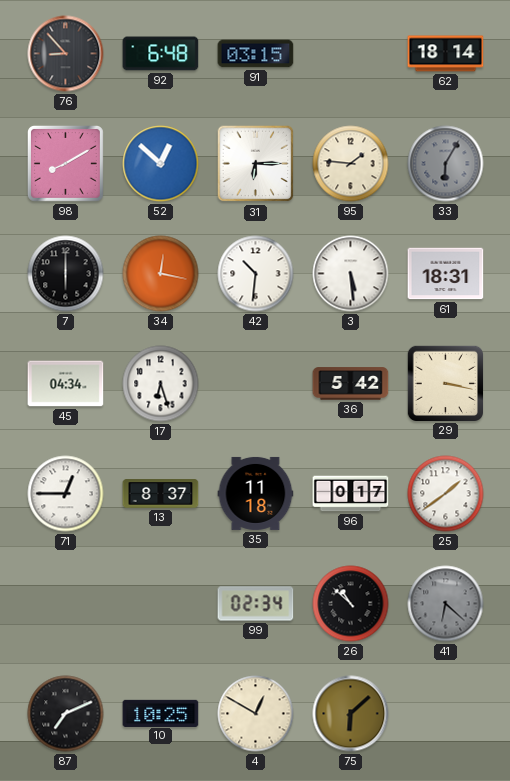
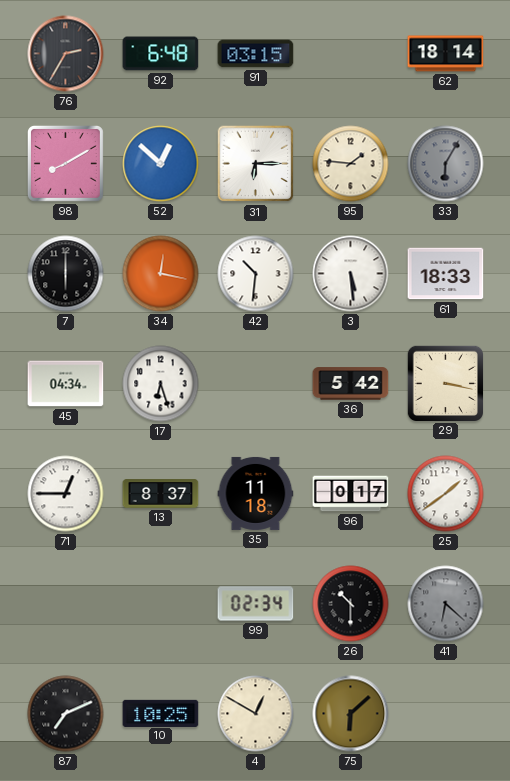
76: 8:53 -> 2:35
61: 18:31 -> 18:33
26: 10:52 -> 10:30
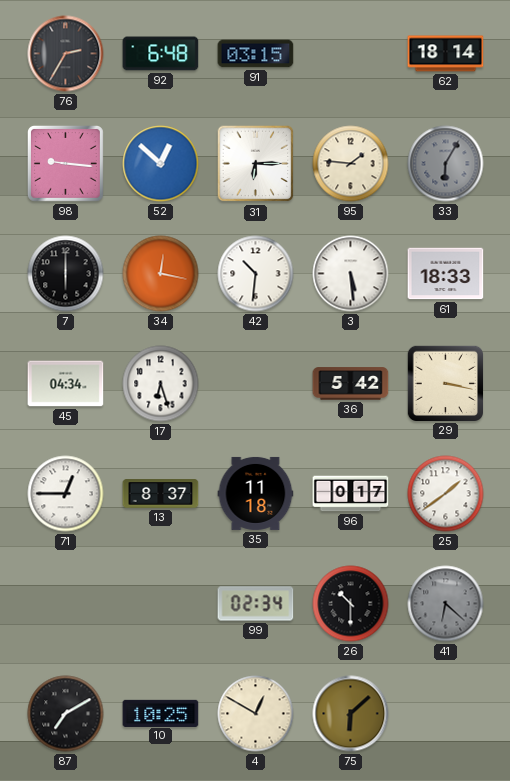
98: 8:10 -> 9:16
87: 7:11 -> 7:10
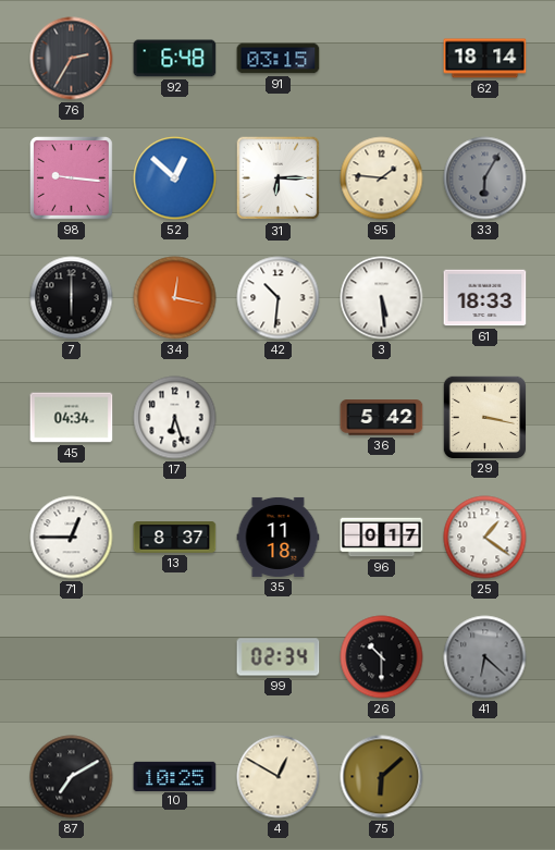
25: 1:39 -> 1:21
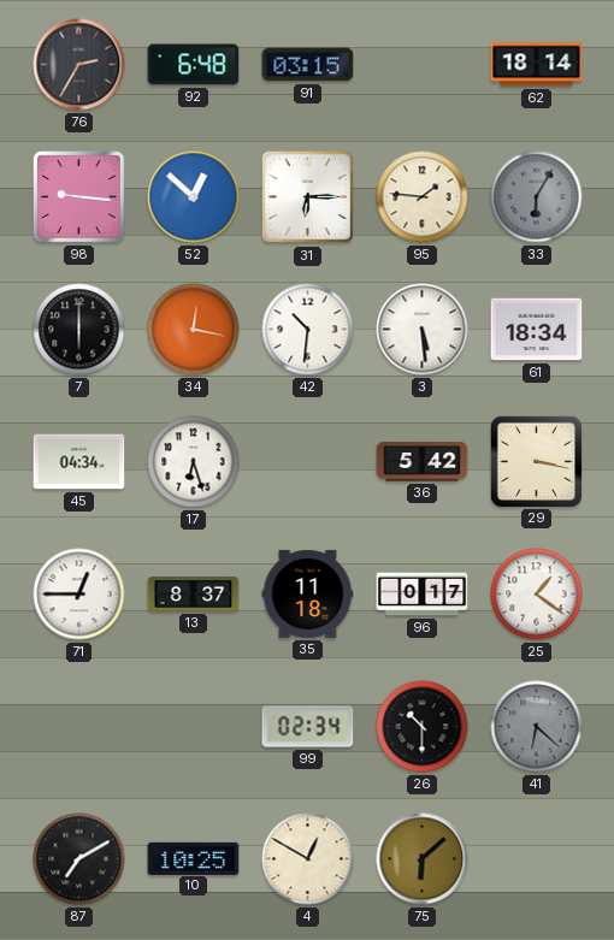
61: 18:33 -> 18:34
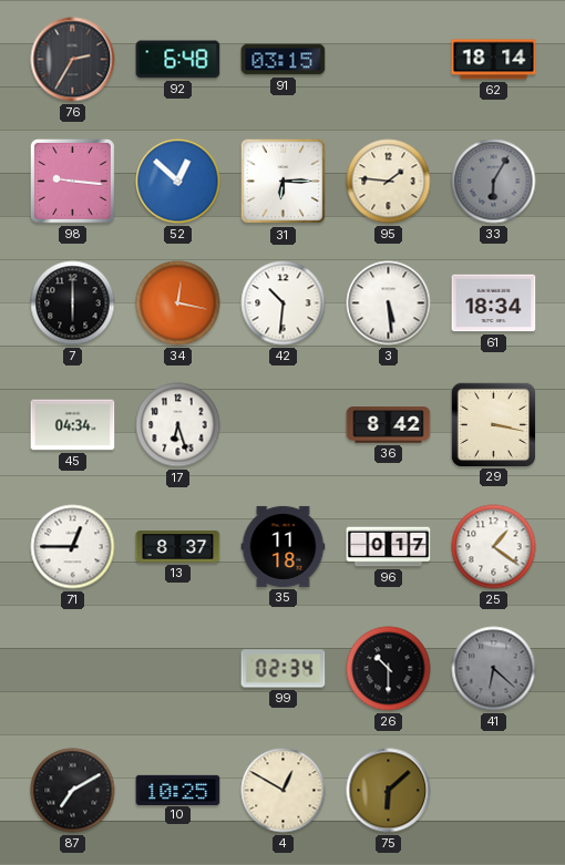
36: 5:42 -> 8:42
